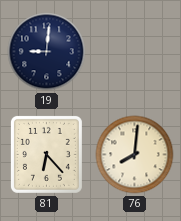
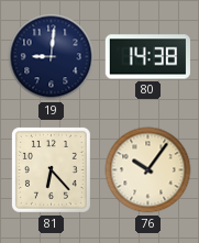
80: none -> 14:38
76: 8:01 -> 10:06
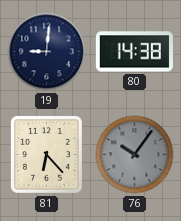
76 dial: cream -> grey
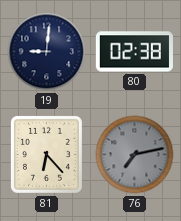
80: 14:38 -> 02:38
76: 10:06 -> 7:13
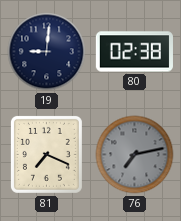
81: 6:23 -> 7:19
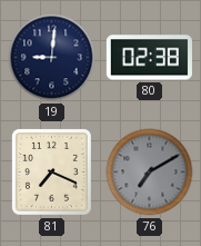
76: 7:13 -> 7:10
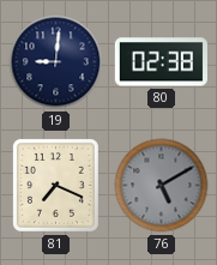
76: 7:10 -> 5:10
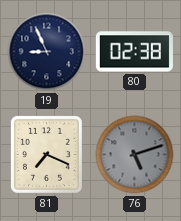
19: 9:01 -> 8:56
76: 5:10 -> 5:12
